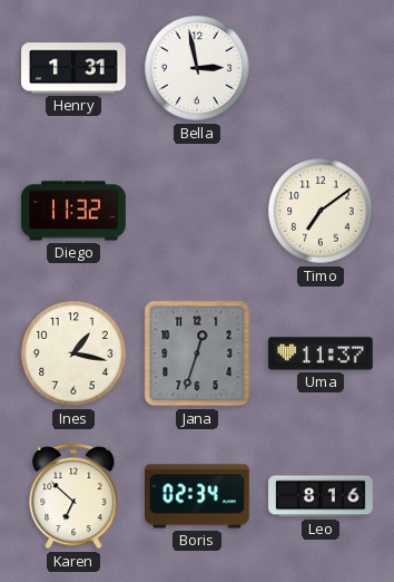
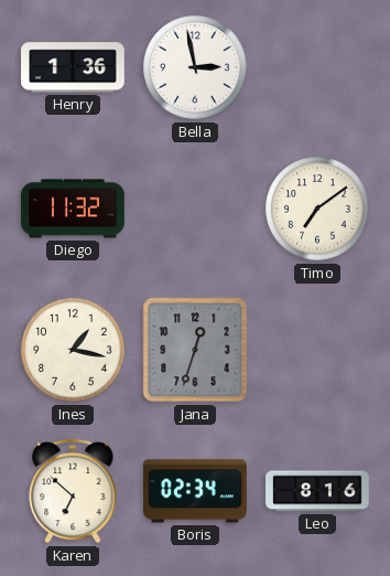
Henry: 1:31 -> 1:36
Uma: 11:37 -> none
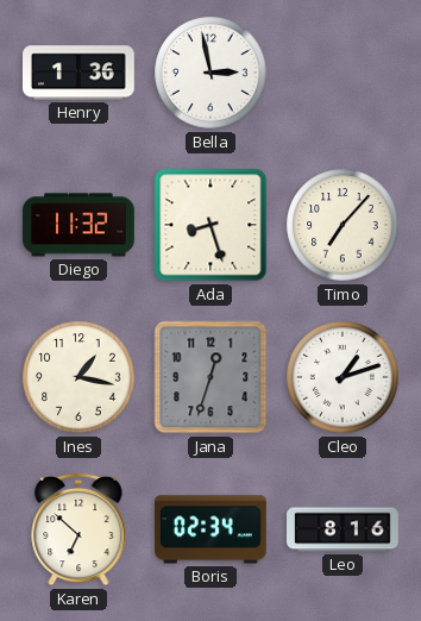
Ada: none -> 8:27
Timo: 7:09 -> 7:07
Cleo: none -> 1:12
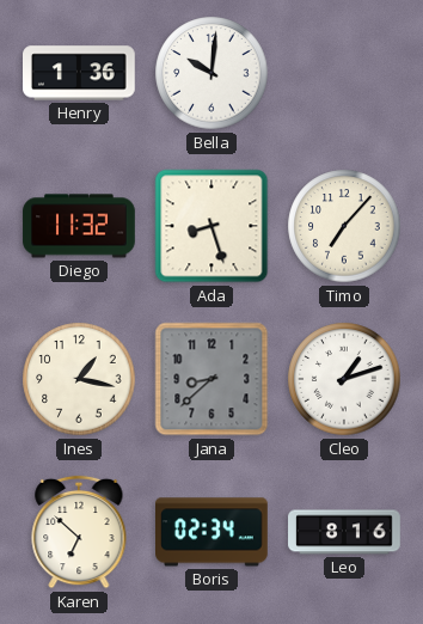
Bella: 2:58 -> 10:01
Jana: 12:33 -> 8:38
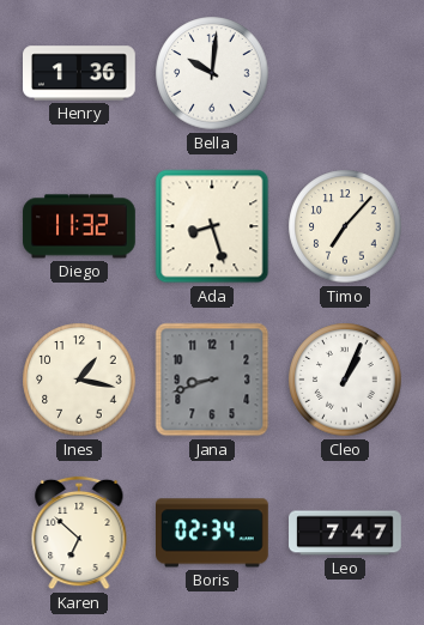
Jana: 8:38 -> 8:42
Cleo: 1:12 -> 1:04
Leo: 8:16 -> 7:47
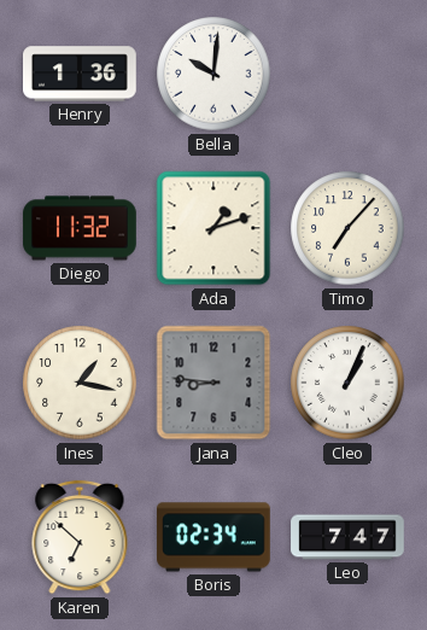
Ada: 8:27 -> 1:12
Jana: 8:42 -> 8:46
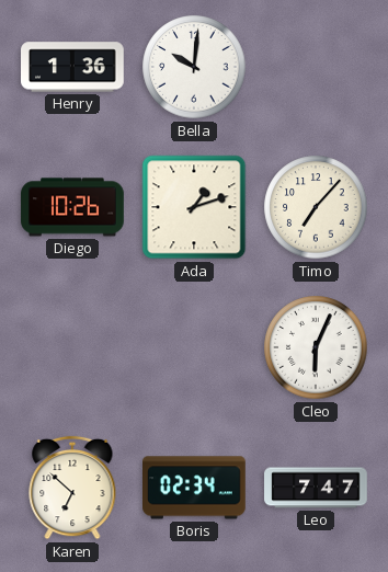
Diego: 11:32 -> 10:26
Ines: 1:17 -> none
Jana: 8:46 -> none
Cleo: 1:04 -> 6:04
